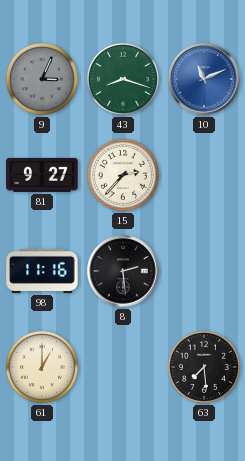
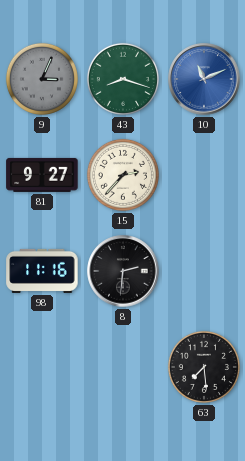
8: 2:29 -> 2:31
61: 1:00 -> none
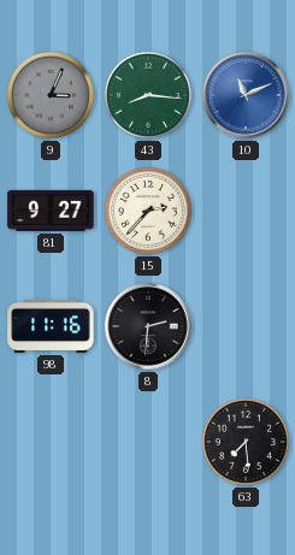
43: 8:18 -> 8:16
